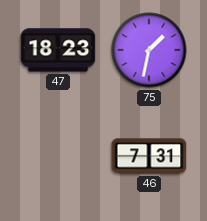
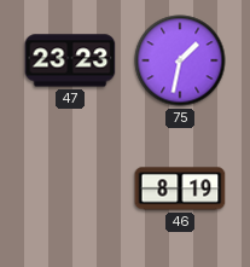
47: 18:23 -> 23:23
46: 7:31 -> 8:19
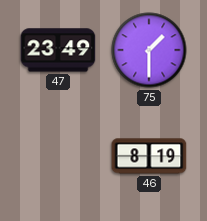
47: 23:23 -> 23:49
75: 1:32 -> 1:30
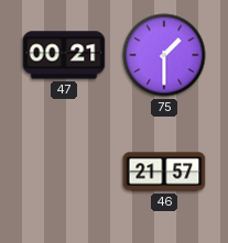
47: 23:49 -> 00:21
46: 8:19 -> 21:57
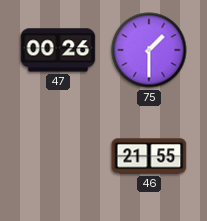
47: 00:21 -> 00:26
46: 21:57 -> 21:55
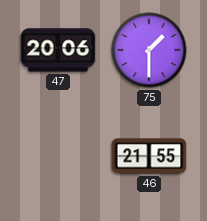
47: 00:26 -> 20:06
